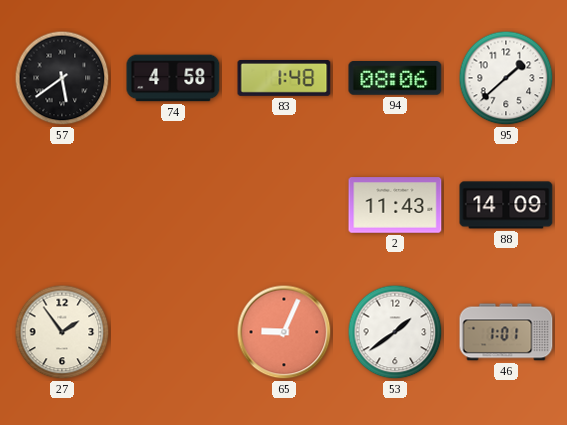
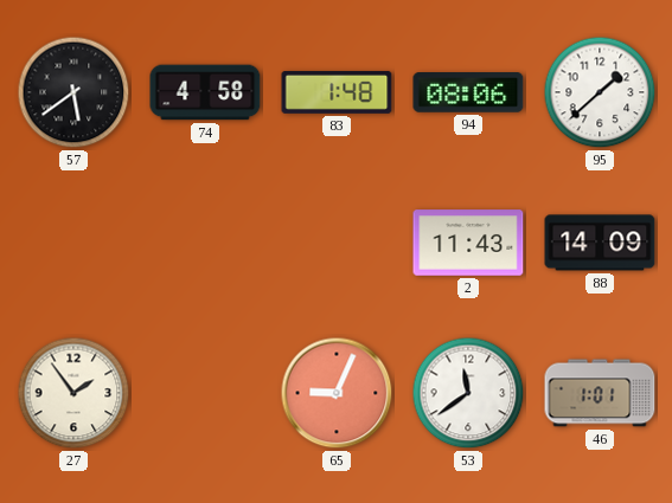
53: 1:39 -> 11:39
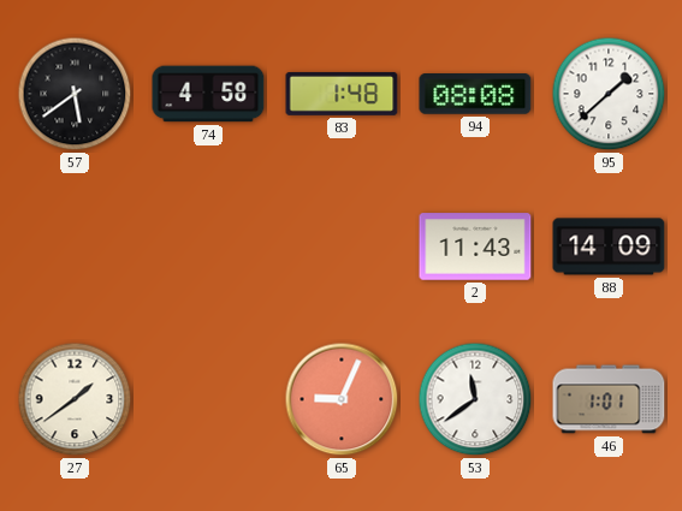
94: 08:06 -> 08:08
27: 1:54 -> 1:39
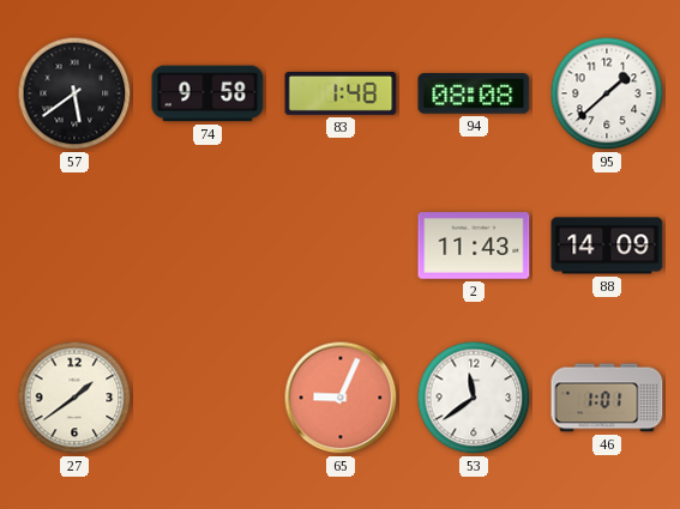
74: 4:58 -> 9:58
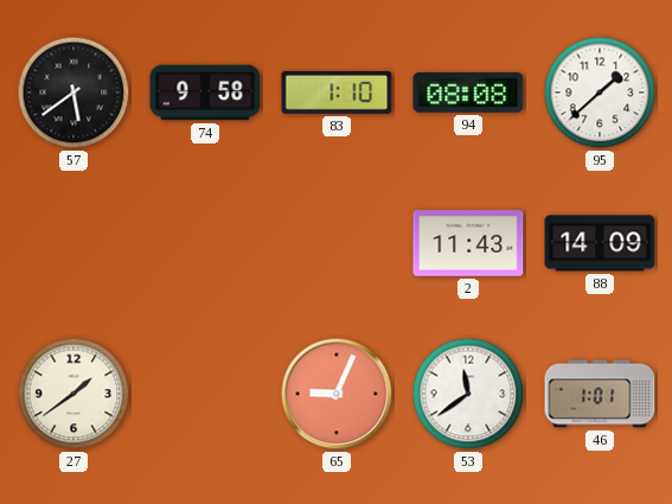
83: 1:48 -> 1:10
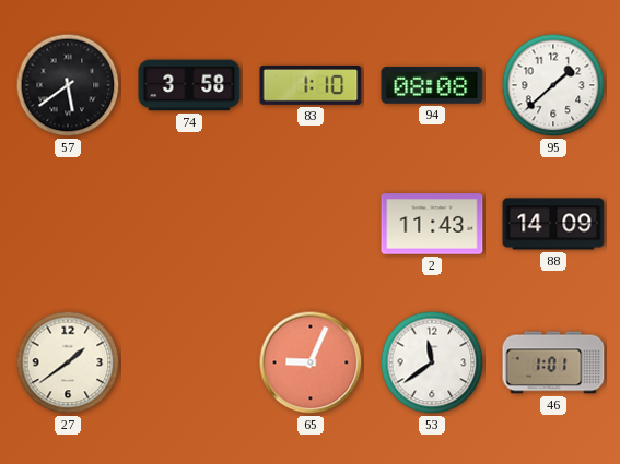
74: 9:58 -> 3:58
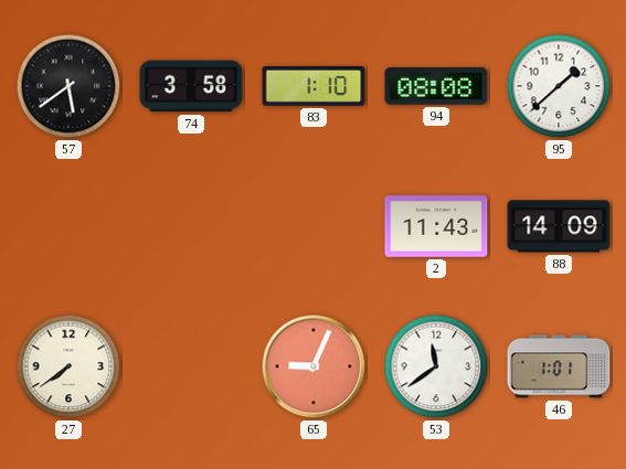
27: 1:39 -> 7:39
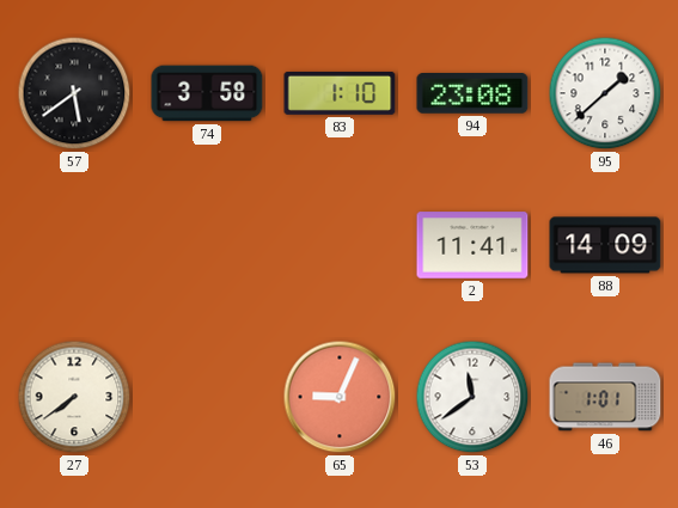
94: 08:08 -> 23:08
2: 11:43 -> 11:41
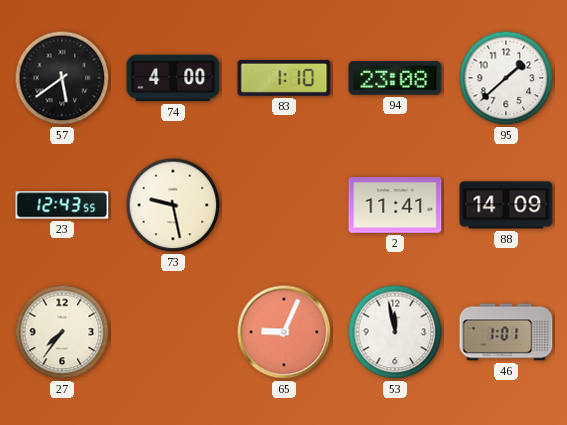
74: 3:58 -> 4:00
23: none -> 12:43
73: none -> 9:28
27: 7:39 -> 7:36
53: 11:39 -> 11:58
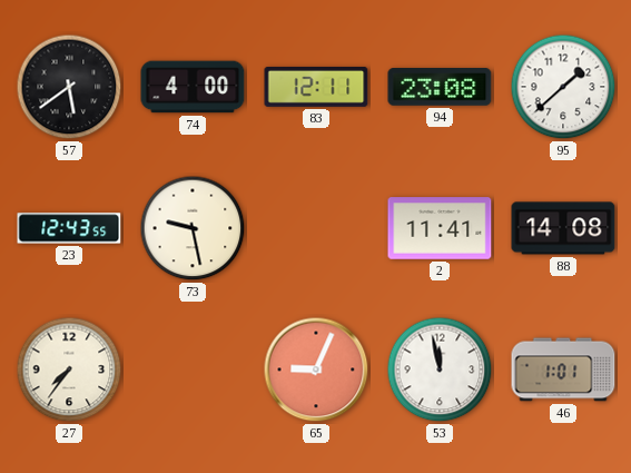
83: 1:10 -> 12:11
88: 14:09 -> 14:08
